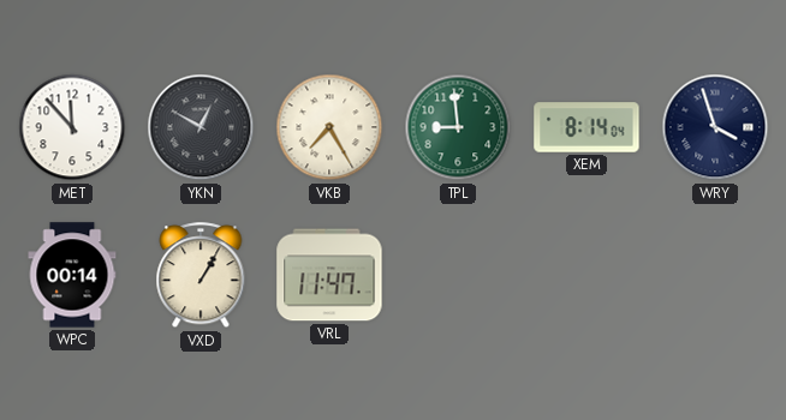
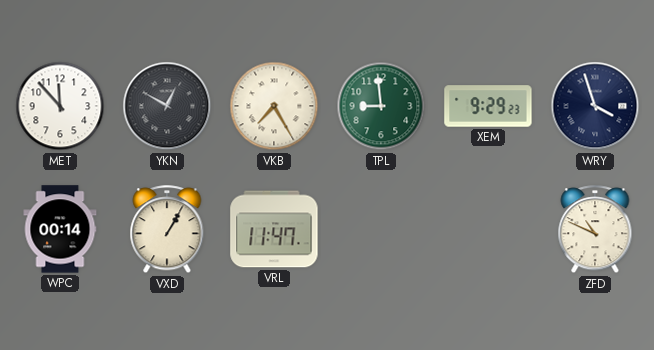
XEM: 8:14 -> 9:29
ZFD: none -> 10:49
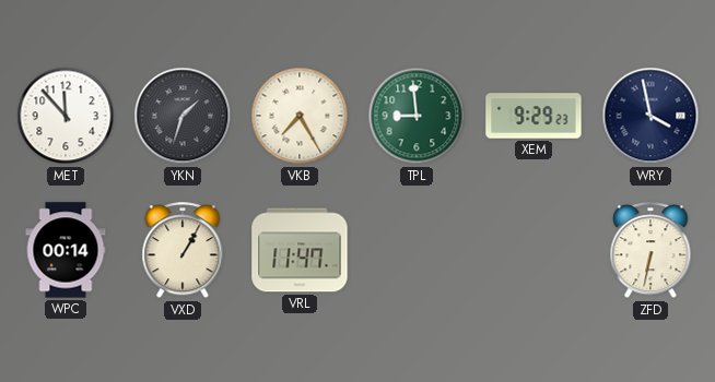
YKN: 12:50 -> 1:33
WRY: 3:57 -> 3:58
ZFD: 10:49 -> 6:32
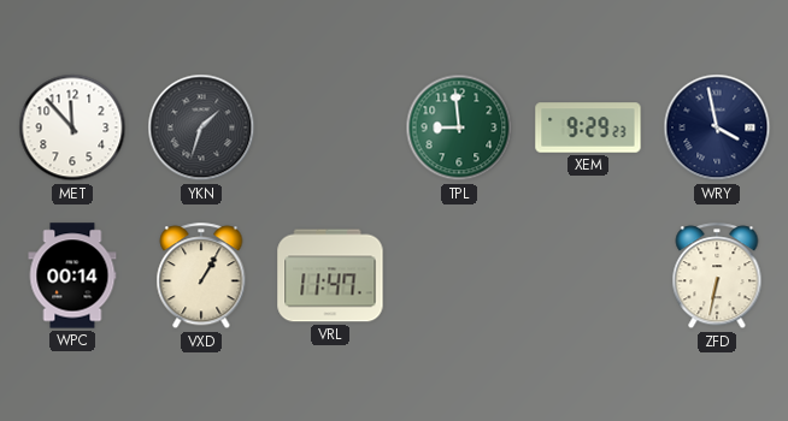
VKB: 7:25 -> none
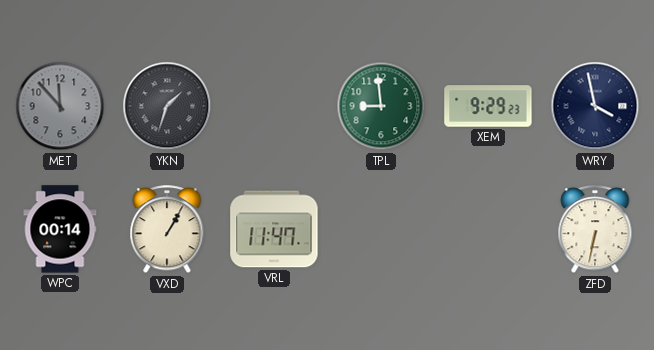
MET dial: white -> grey
